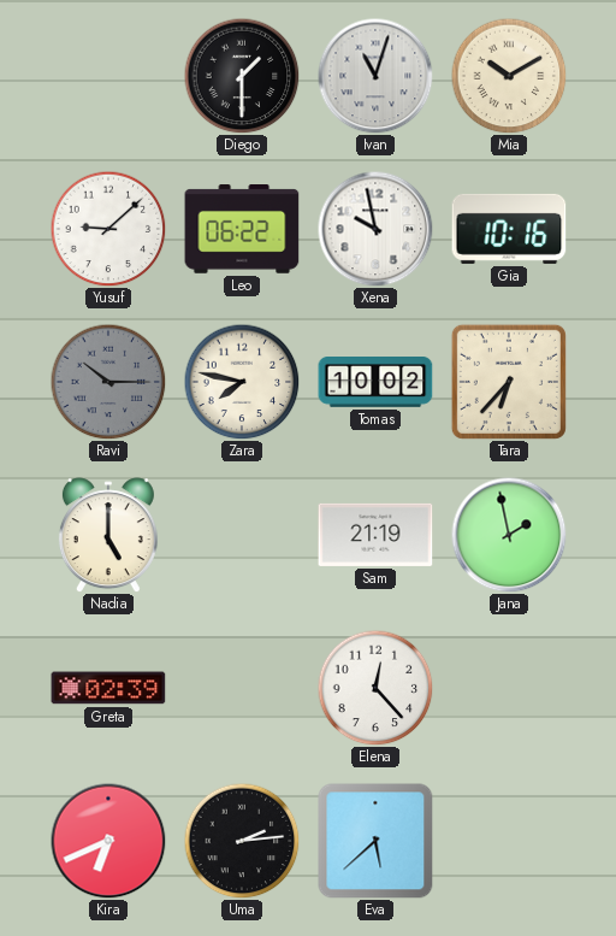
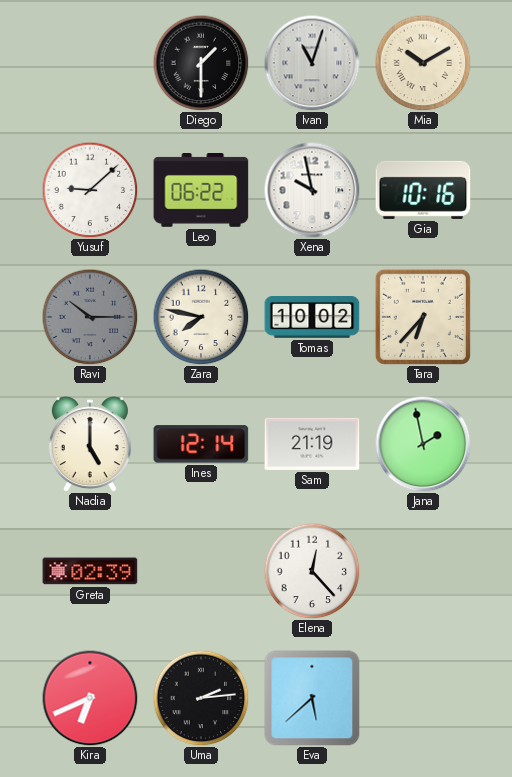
Ines: none -> 12:14
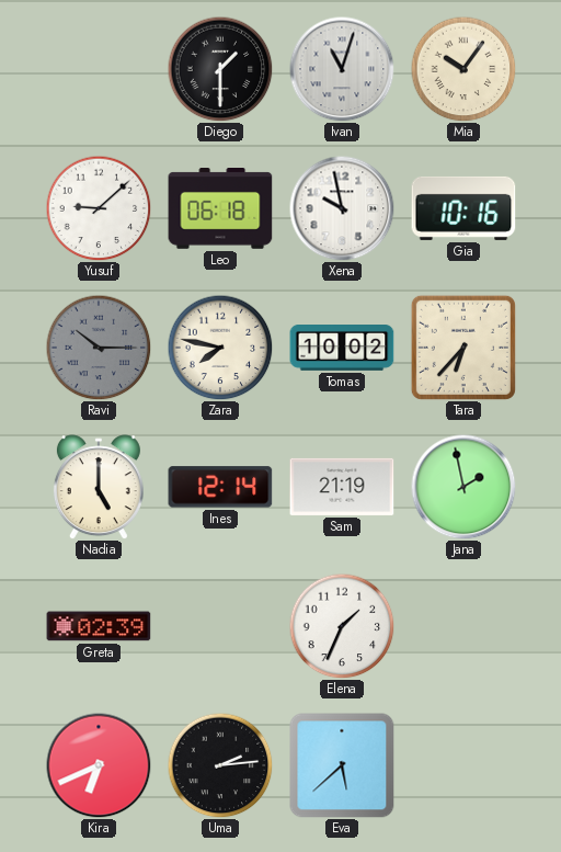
Mia: 10:10 -> 10:06
Leo: 06:22 -> 06:18
Elena: 12:23 -> 1:34
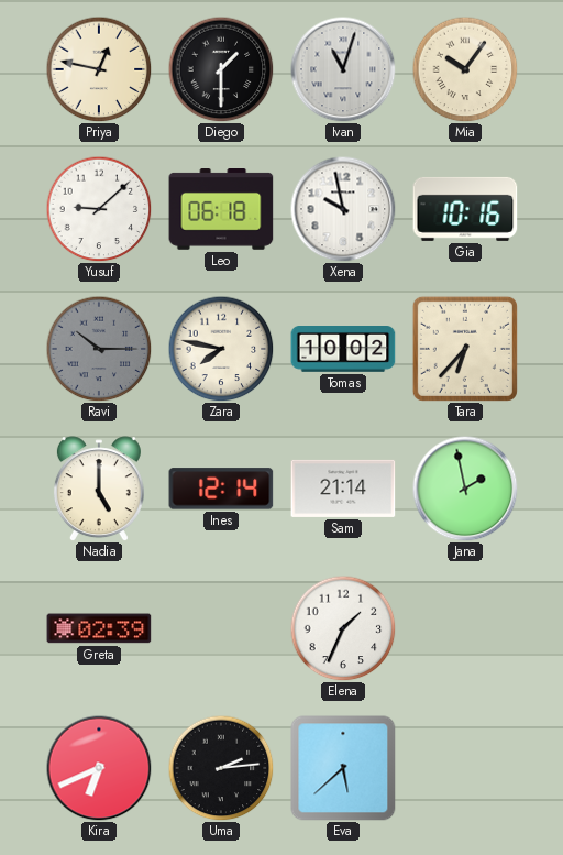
Priya: none -> 12:47
Sam: 21:19 -> 21:14
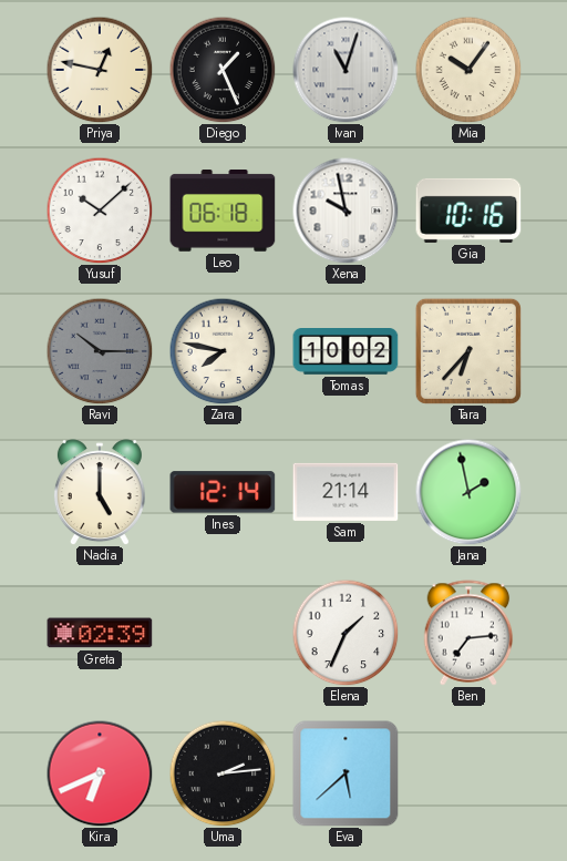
Diego: 1:30 -> 1:26
Yusuf: 9:08 -> 10:08
Ben: none -> 7:14
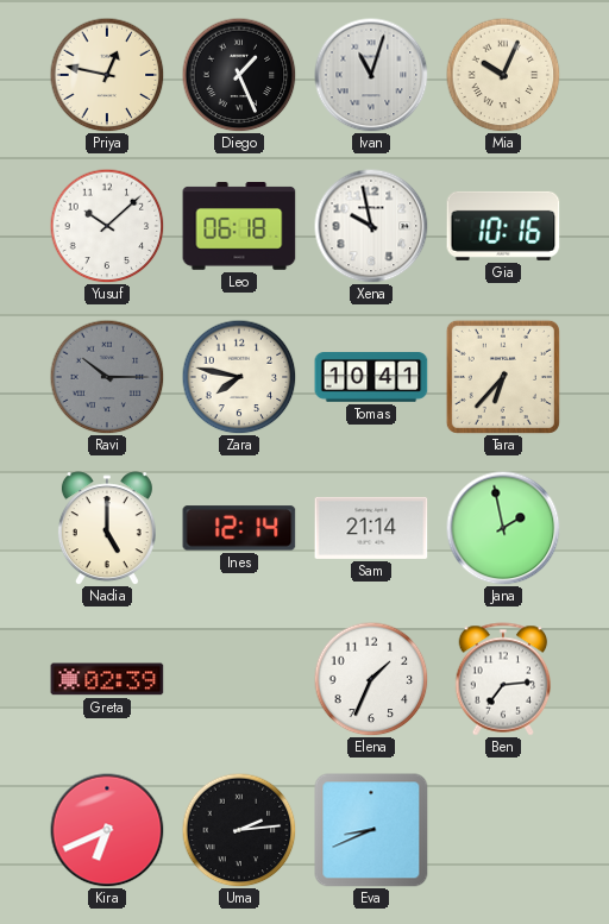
Mia: 10:06 -> 10:04
Tomas: 10:02 -> 10:41
Eva: 5:38 -> 8:41
